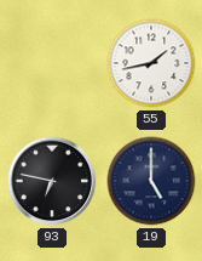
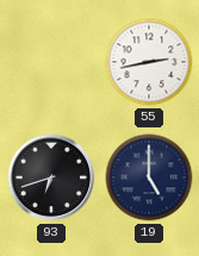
55: 1:43 -> 2:43
93: 6:47 -> 6:42
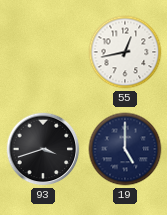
55: 2:43 -> 12:43
93: 6:42 -> 3:42
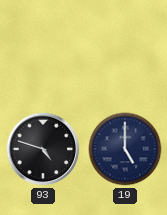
55: 12:43 -> none
93: 3:42 -> 4:48
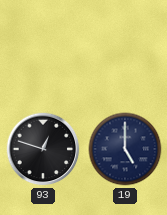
93: 4:48 -> 12:48
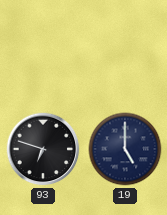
93: 12:48 -> 6:48
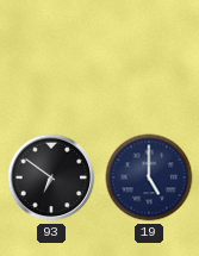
93: 6:48 -> 6:51
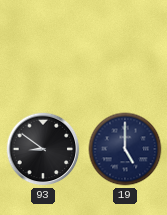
93: 6:51 -> 8:51
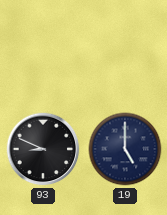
93: 8:51 -> 8:49
